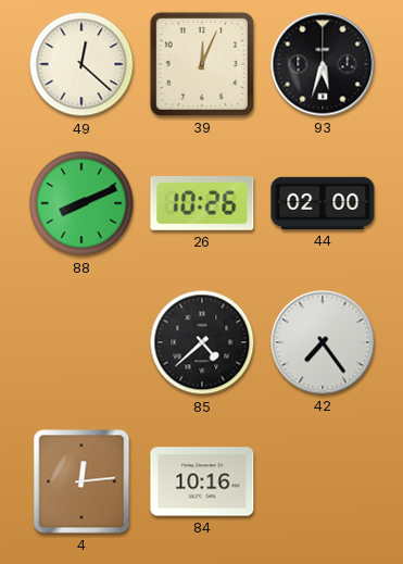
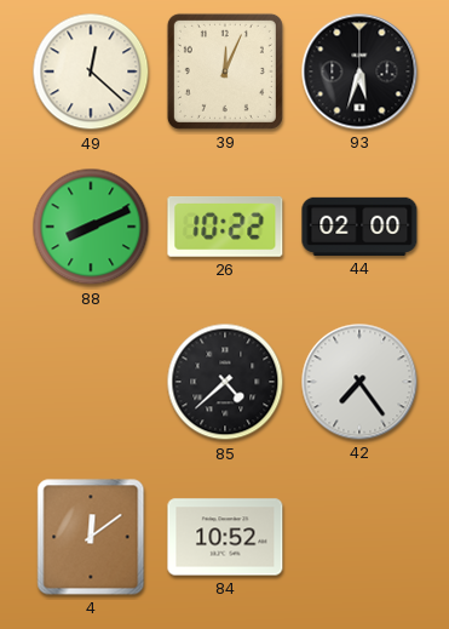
26: 10:26 -> 10:22
4: 12:14 -> 12:09
84: 10:16 -> 10:52
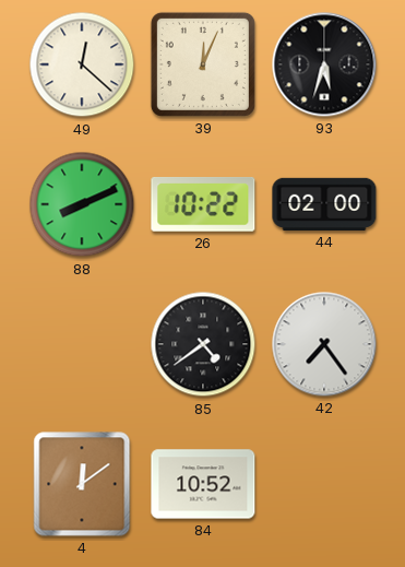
85: 4:38 -> 4:39
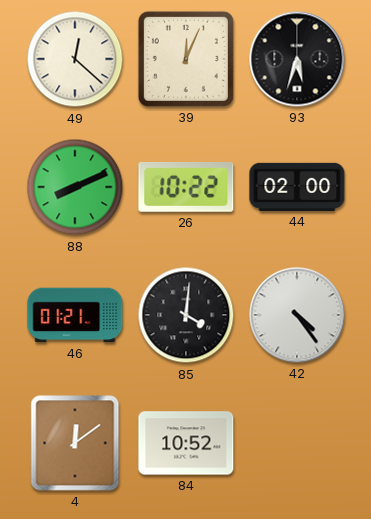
46: none -> 01:21
85: 4:39 -> 4:01
42: 7:24 -> 4:24
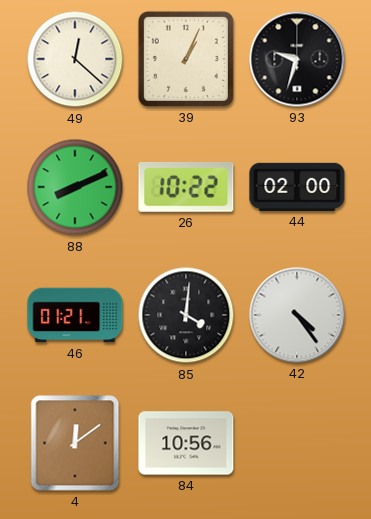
39: 12:04 -> 1:04
93: 5:33 -> 9:33
84: 10:52 -> 10:56
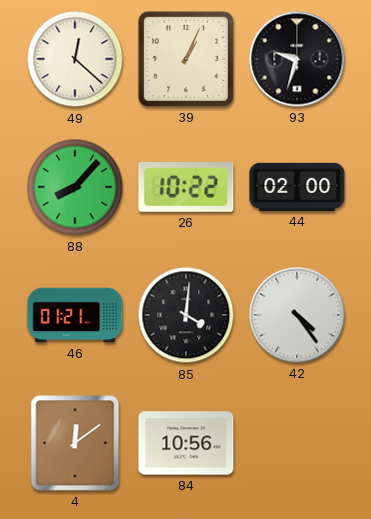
88: 8:11 -> 8:07
